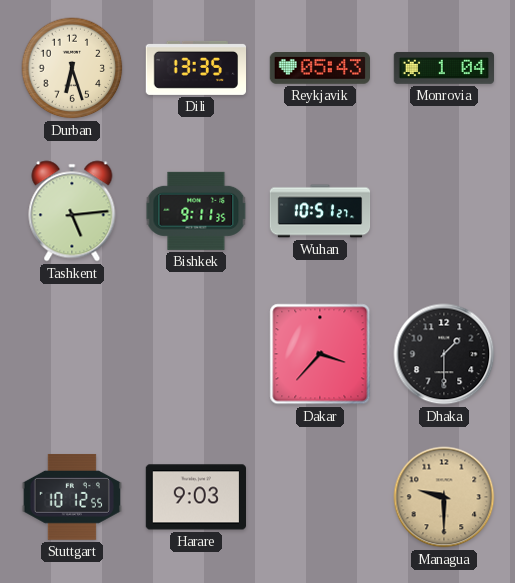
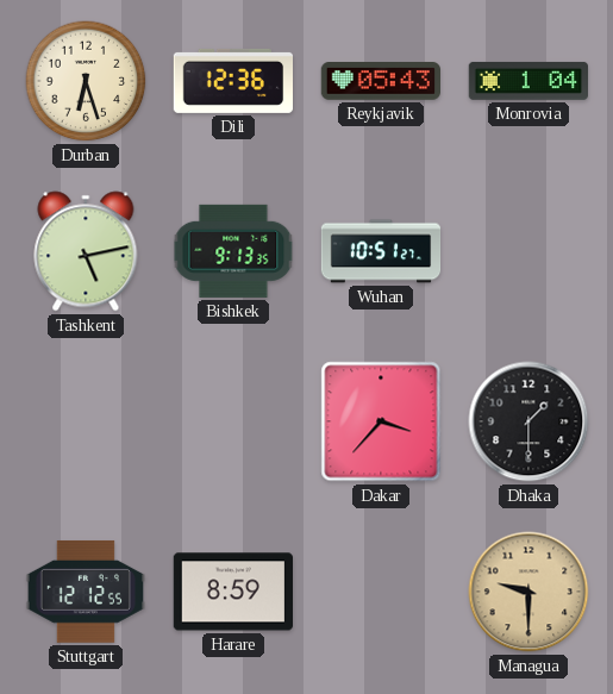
Dili: 13:35 -> 12:36
Tashkent: 5:14 -> 5:13
Bishkek: 9:11 -> 9:13
Stuttgart: 10:12 -> 12:12
Harare: 9:03 -> 8:59
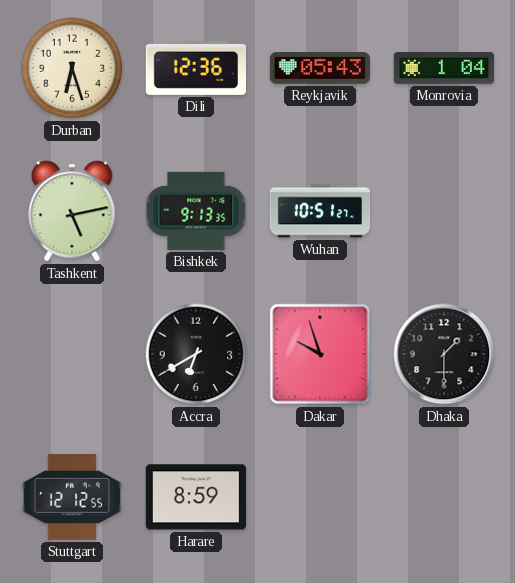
Accra: none -> 6:40
Dakar: 3:37 -> 9:57
Managua: 9:30 -> none
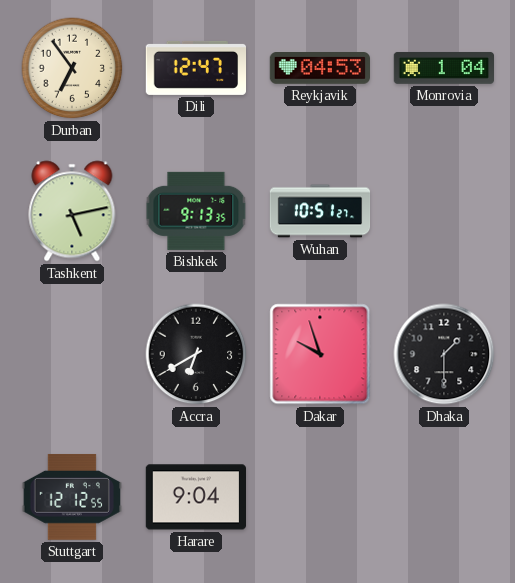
Durban: 6:27 -> 6:54
Dili: 12:36 -> 12:47
Reykjavik: 05:43 -> 04:53
Harare: 8:59 -> 9:04
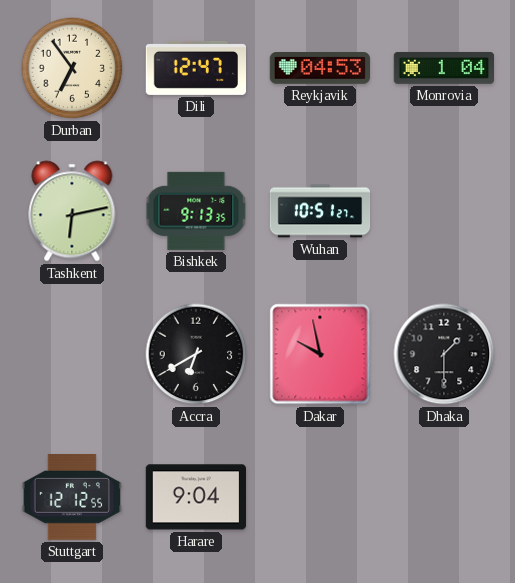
Tashkent: 5:13 -> 6:13
Dakar: 9:57 -> 9:58
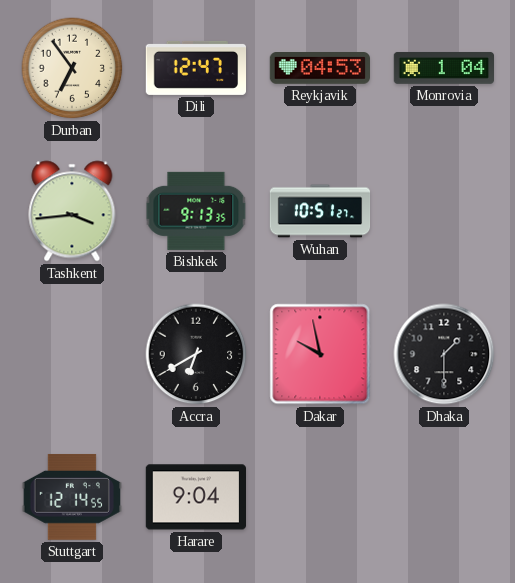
Tashkent: 6:13 -> 3:44
Stuttgart: 12:12 -> 12:14
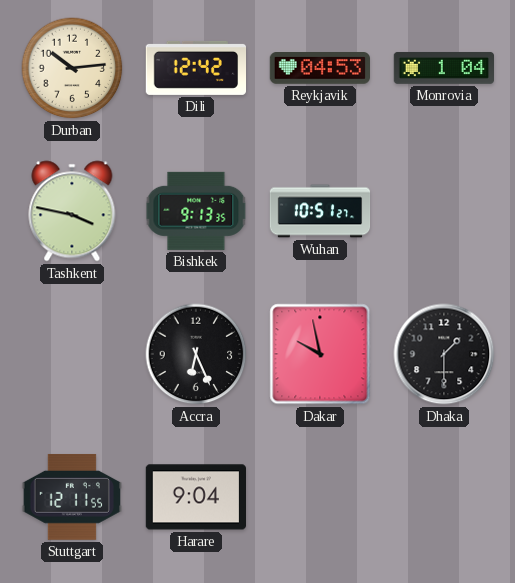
Durban: 6:54 -> 10:14
Dili: 12:47 -> 12:42
Tashkent: 3:44 -> 3:47
Accra: 6:40 -> 6:26
Stuttgart: 12:14 -> 12:11
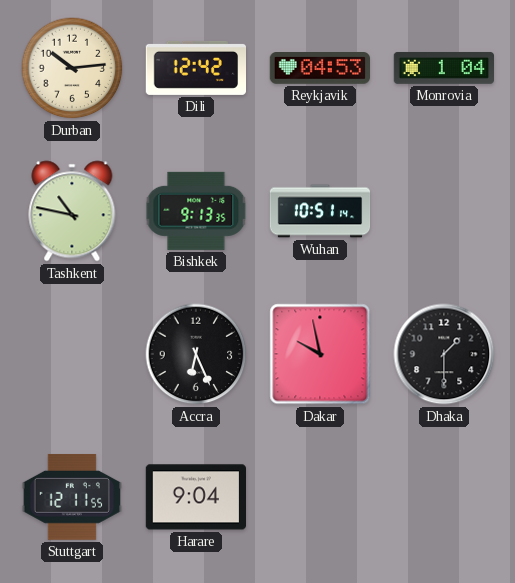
Tashkent: 3:47 -> 10:47
Wuhan: 10:51:27 -> 10:51:14
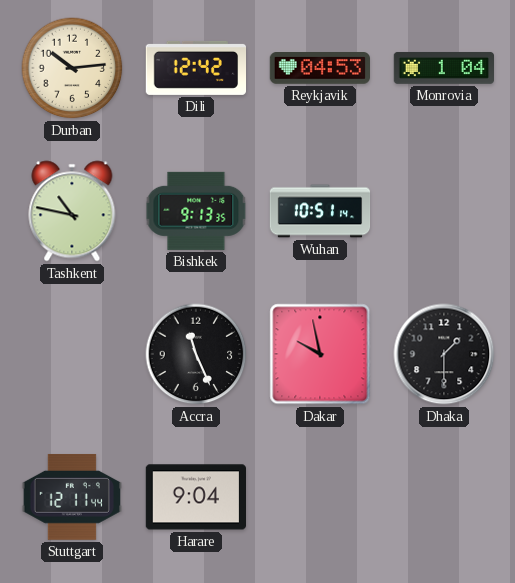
Accra: 6:26 -> 11:26
Stuttgart: 12:11:55 -> 12:11:44
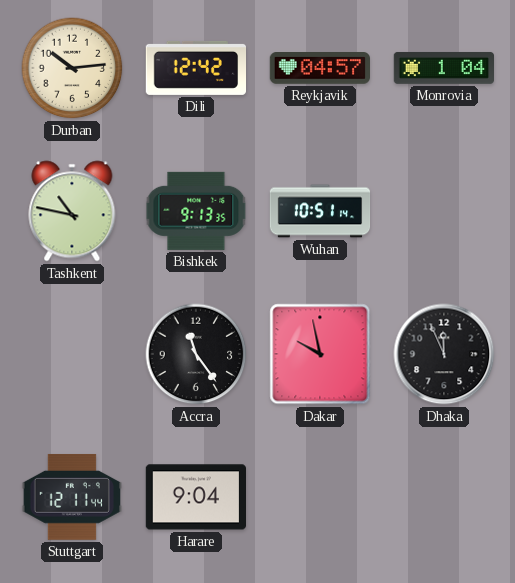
Reykjavik: 04:53 -> 04:57
Accra: 11:26 -> 11:24
Dhaka: 1:30 -> 11:56
